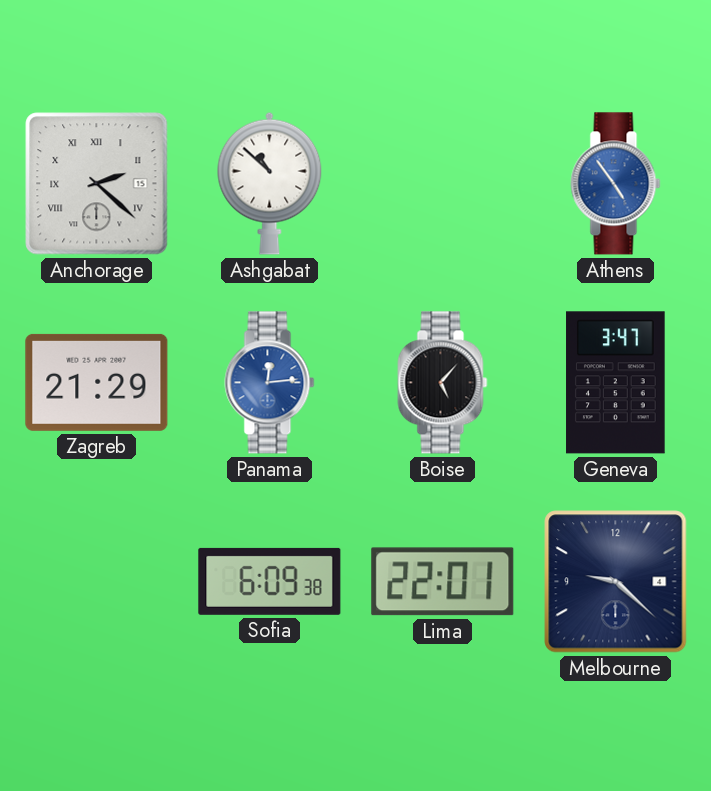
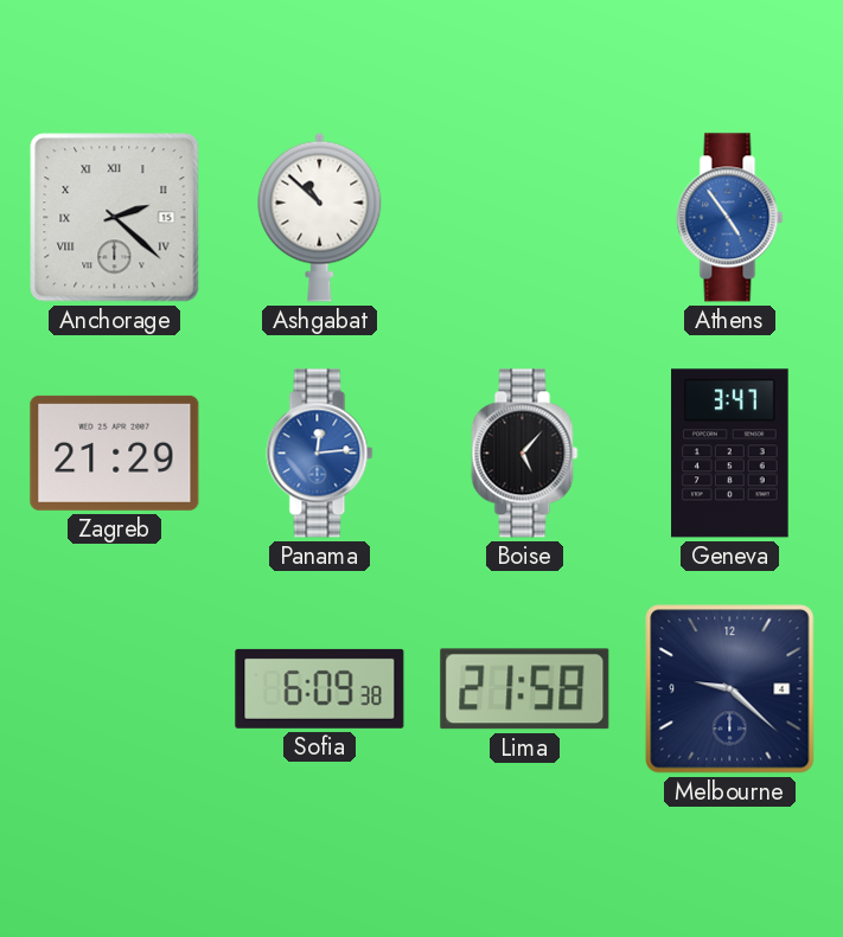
Lima: 22:01 -> 21:58
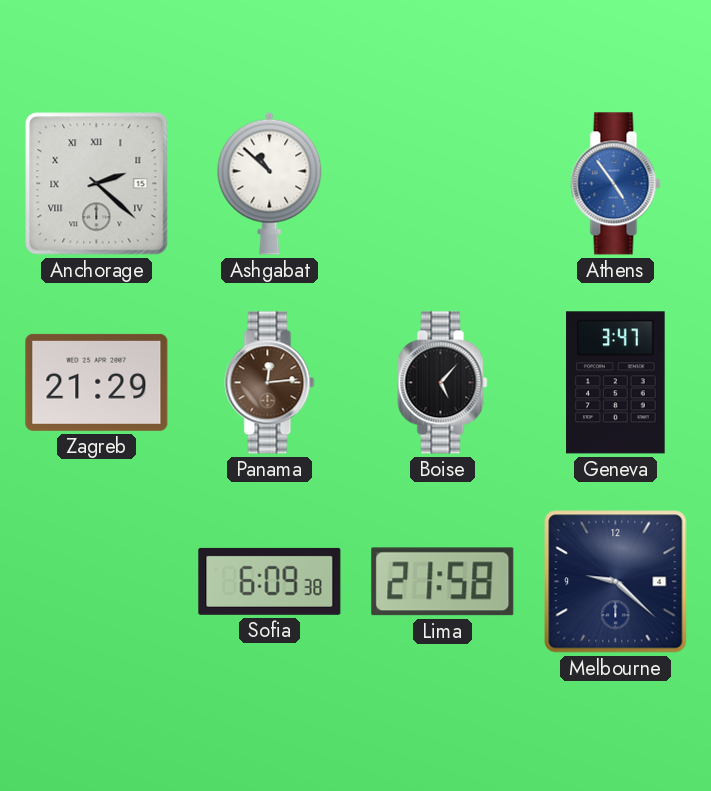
Panama dial: blue -> brown
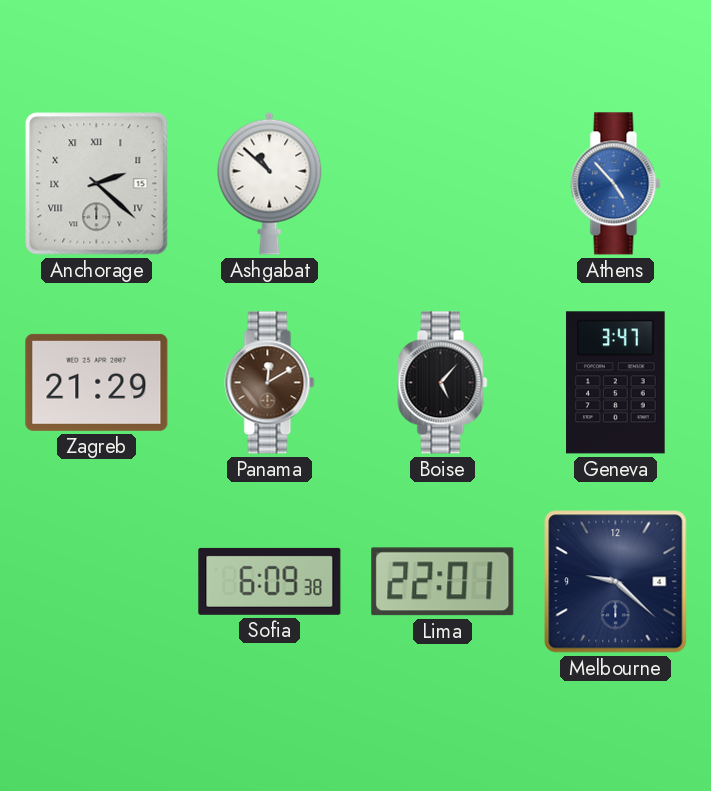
Athens: 4:54 -> 4:53
Panama: 12:14 -> 12:10
Lima: 21:58 -> 22:01
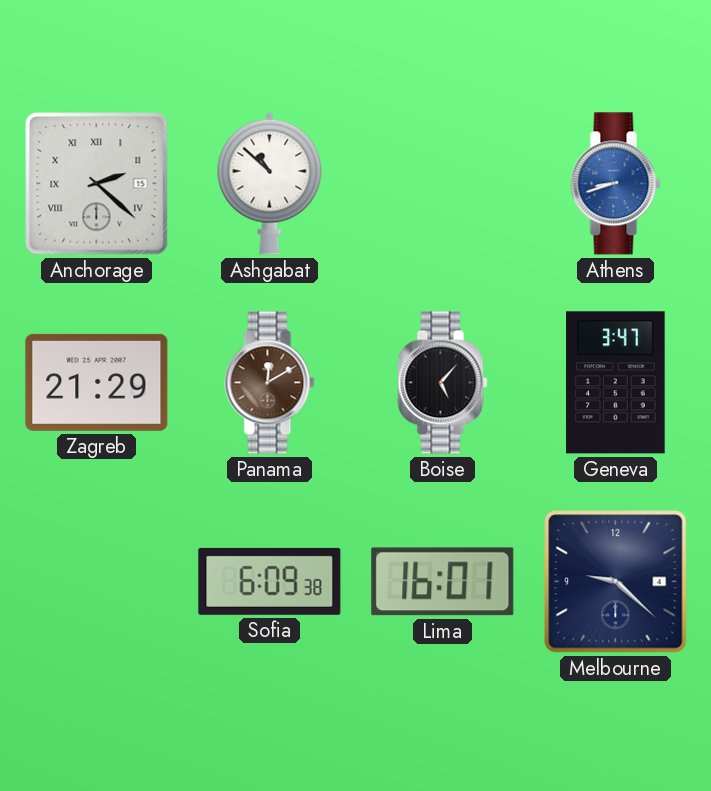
Athens: 4:53 -> 8:42
Lima: 22:01 -> 16:01
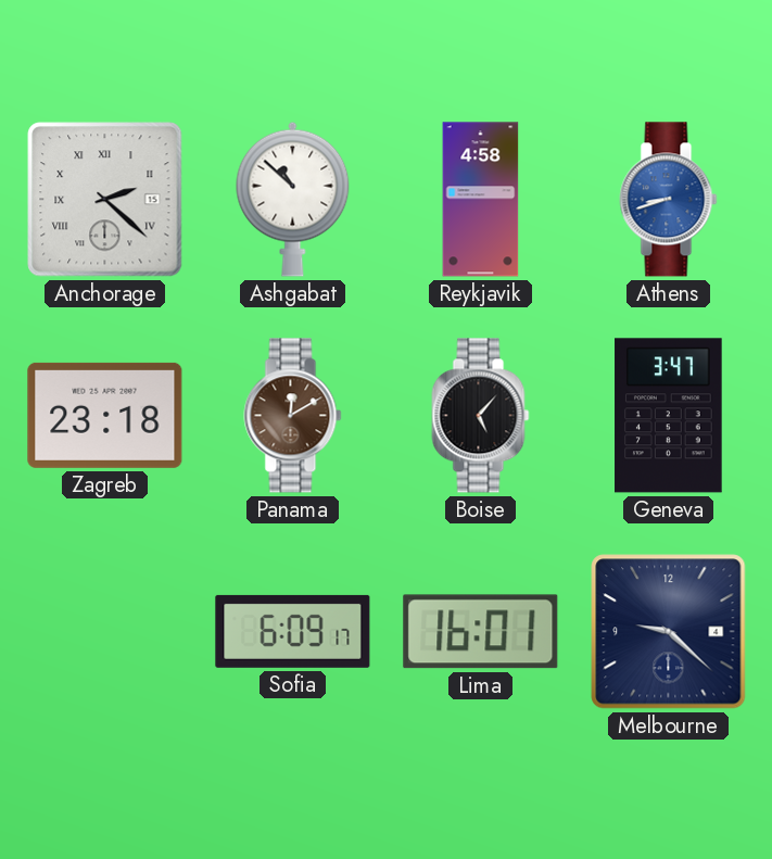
Reykjavik: none -> 4:58
Zagreb: 21:29 -> 23:18
Sofia: 6:09:38 -> 6:09:17
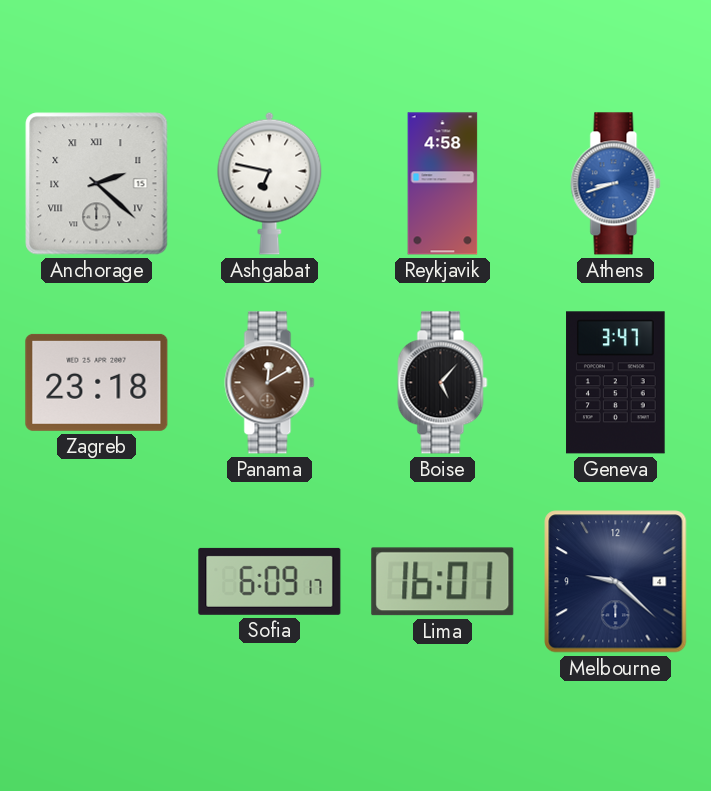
Ashgabat: 10:52 -> 6:47
